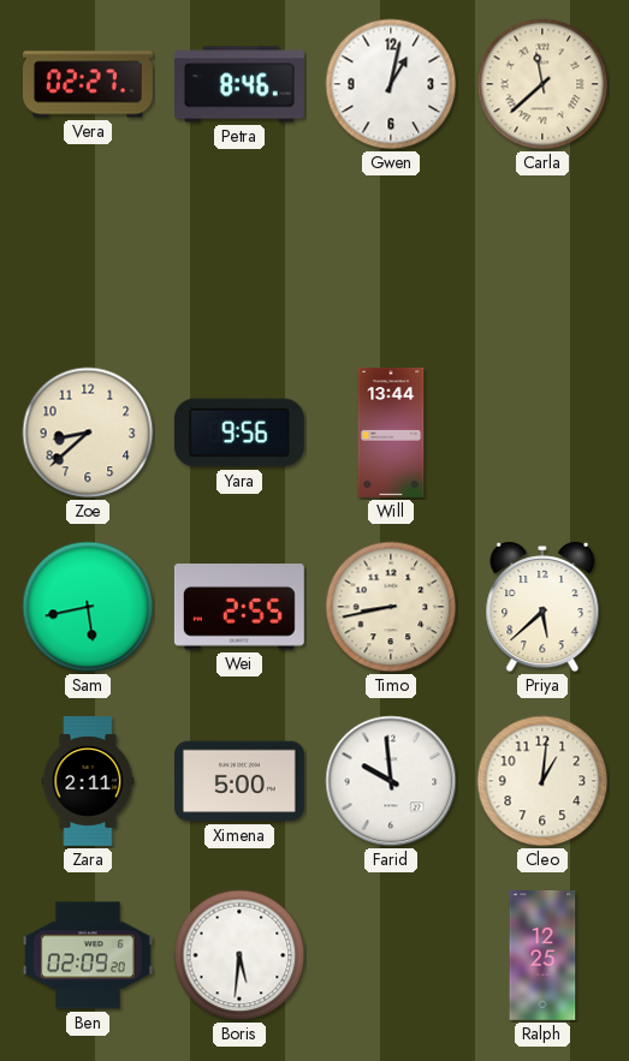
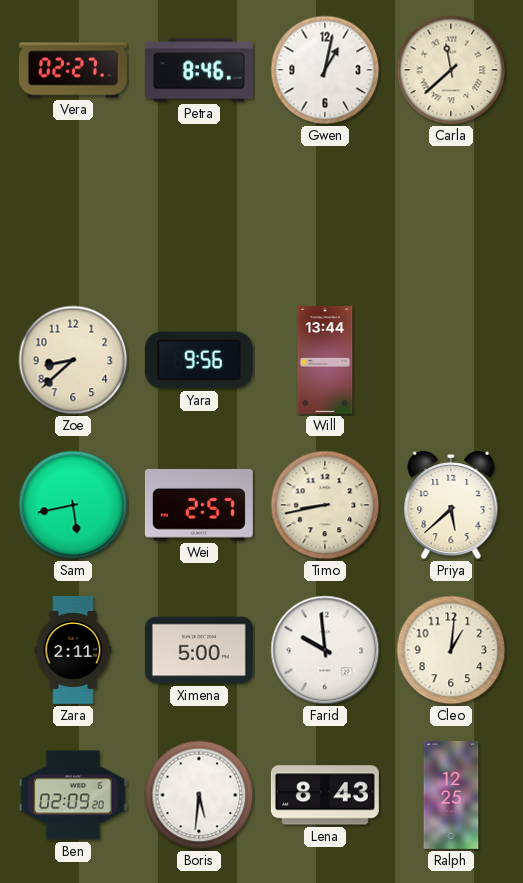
Wei: 2:55 -> 2:57
Lena: none -> 8:43
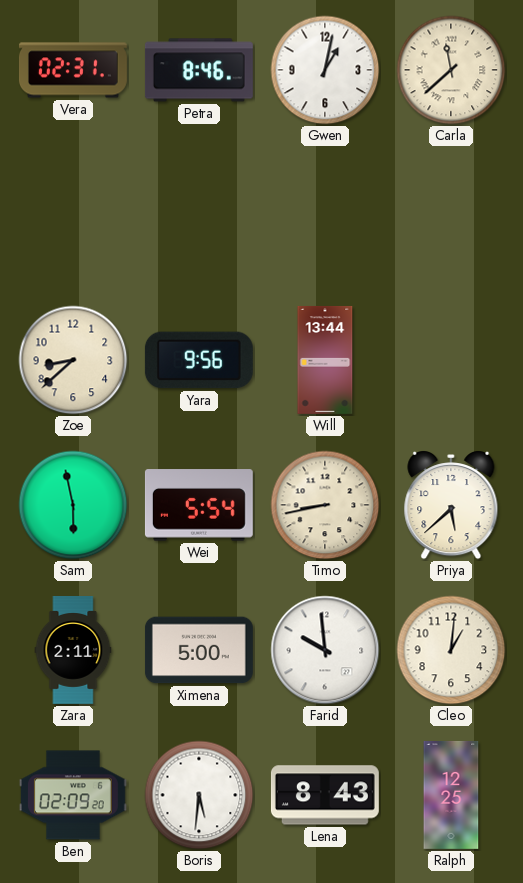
Vera: 02:27 -> 02:31
Sam: 5:43 -> 5:58
Wei: 2:57 -> 5:54
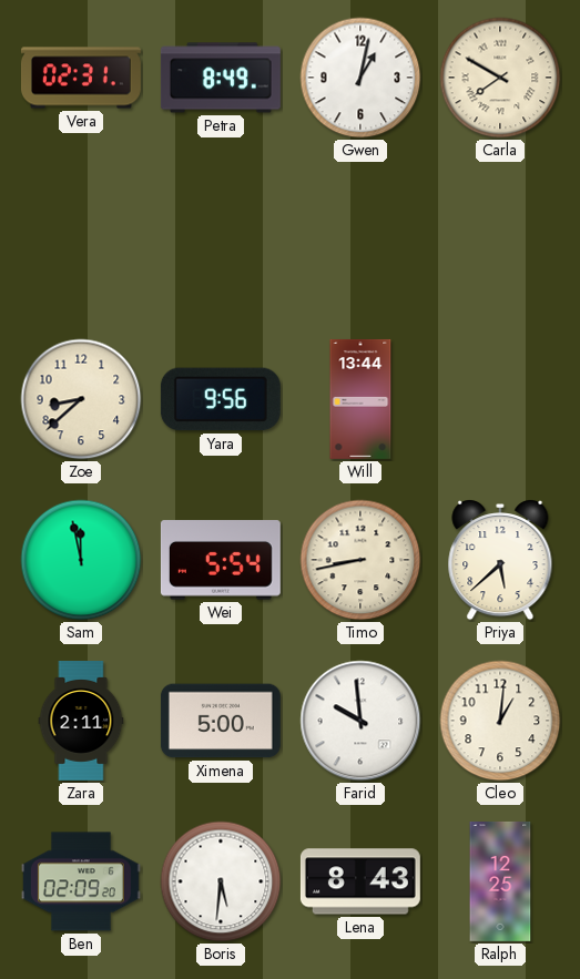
Petra: 8:46 -> 8:49
Carla: 11:38 -> 7:50
Sam: 5:58 -> 11:58
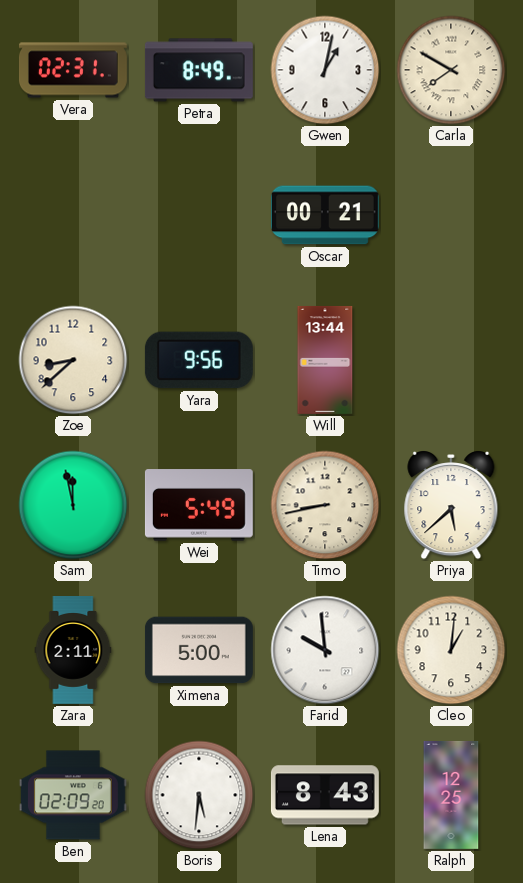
Oscar: none -> 00:21
Wei: 5:54 -> 5:49
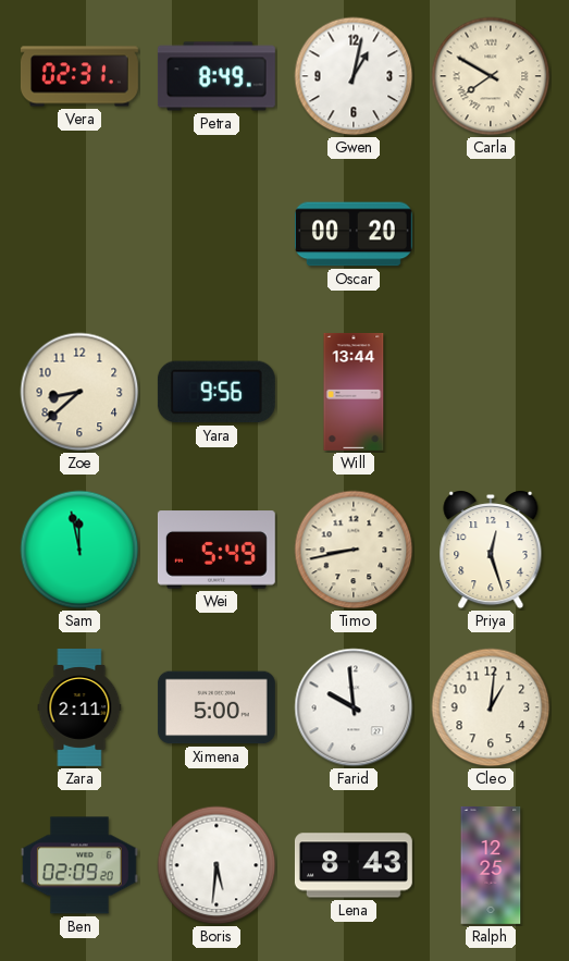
Oscar: 00:21 -> 00:20
Priya: 5:38 -> 12:27
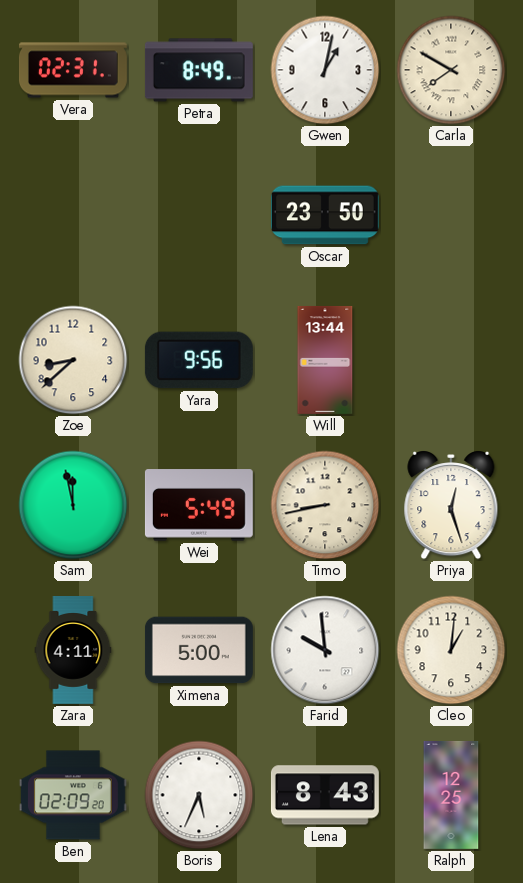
Oscar: 00:20 -> 23:50
Zara: 2:11 -> 4:11
Boris: 5:31 -> 5:34
